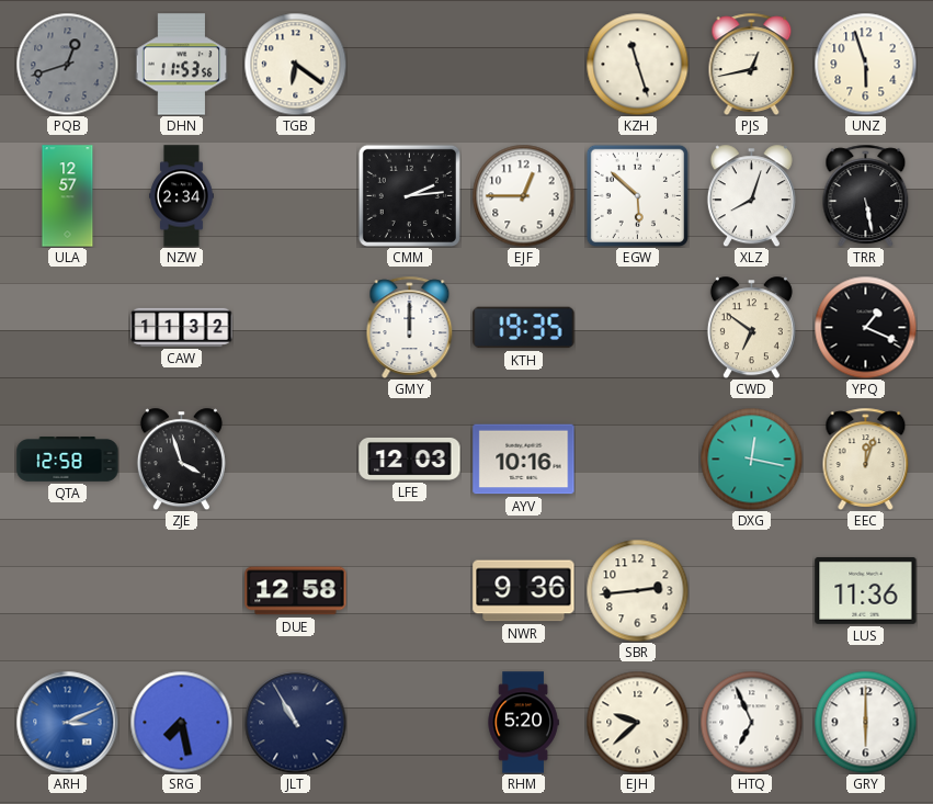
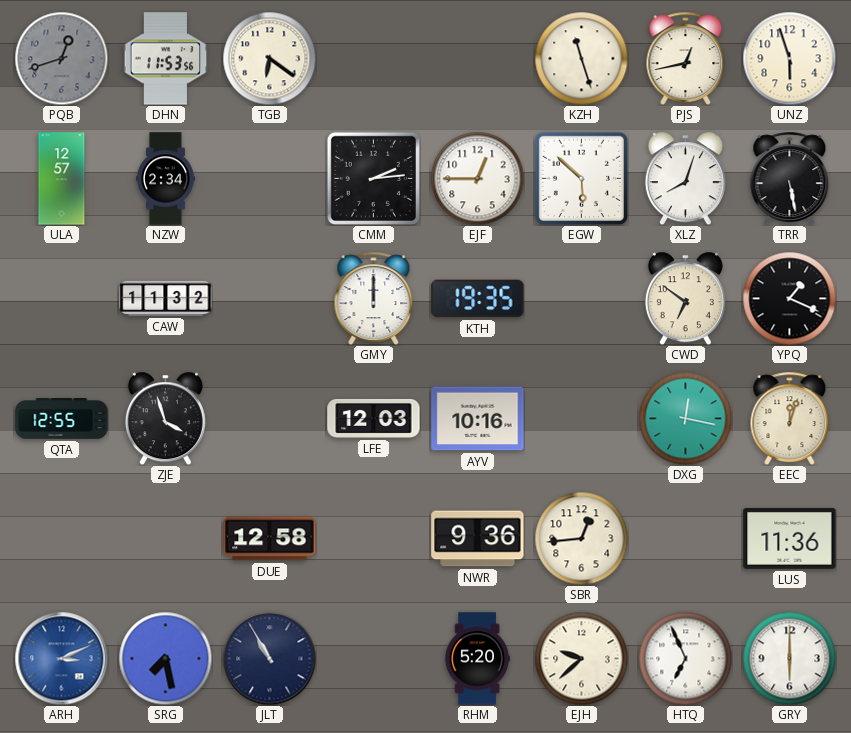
QTA: 12:58 -> 12:55
SBR: 2:44 -> 12:44
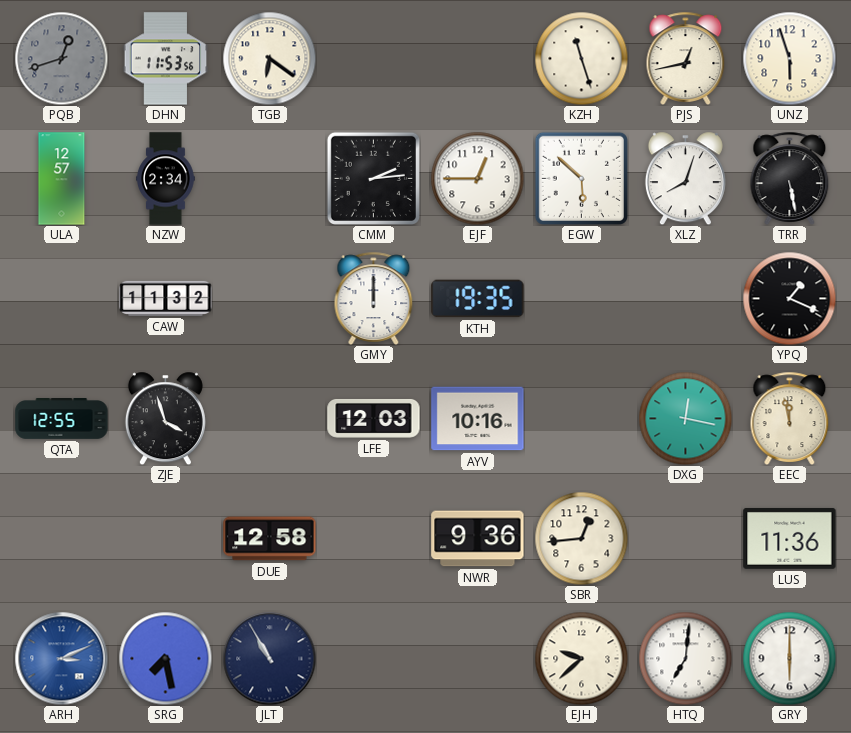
CWD: 6:51 -> none
EEC: 12:03 -> 11:58
RHM: 5:20 -> none
HTQ: 6:56 -> 7:01
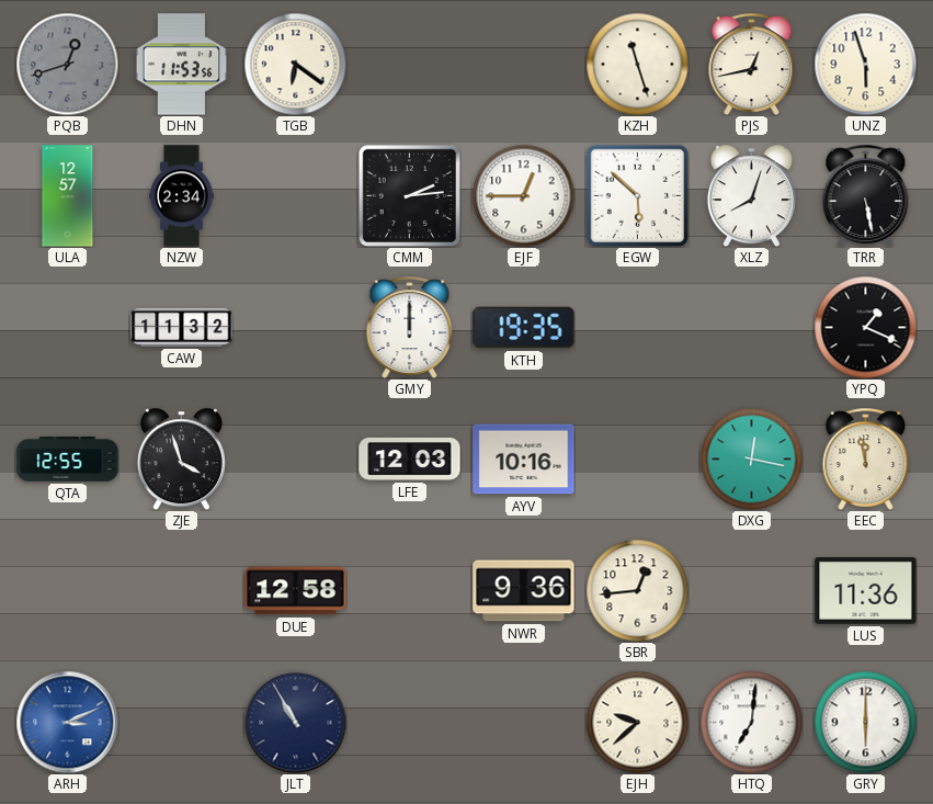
SRG: 7:28 -> none
